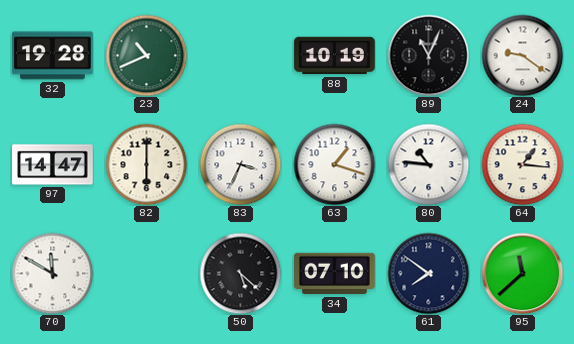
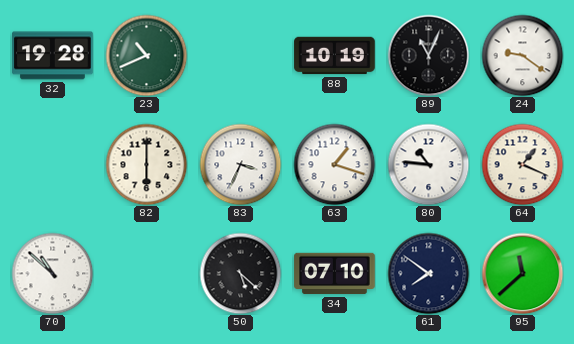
97: 14:47 -> none
64: 1:16 -> 1:19
70: 11:50 -> 10:52
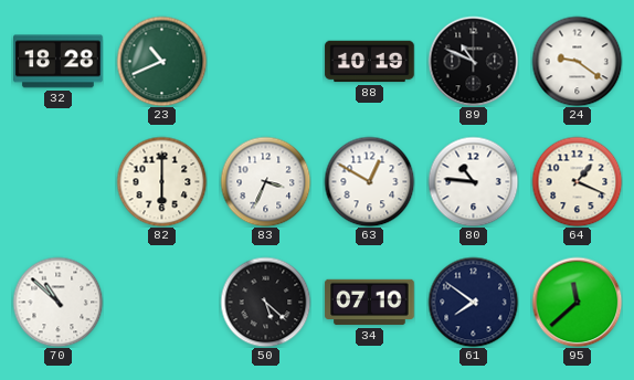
32: 19:28 -> 18:28
89: 11:04 -> 10:49
63: 1:18 -> 12:50
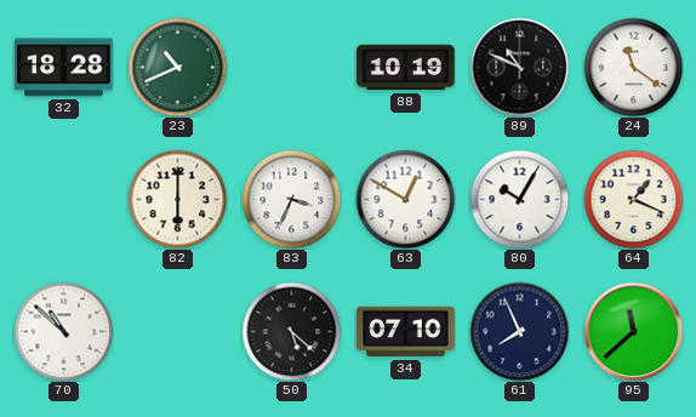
24: 9:21 -> 11:21
80: 10:46 -> 10:05
61: 7:51 -> 7:56
